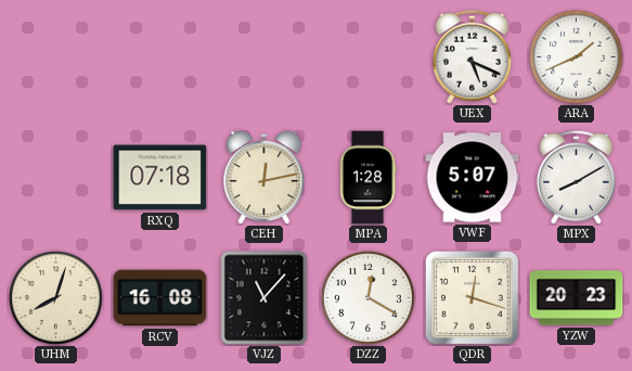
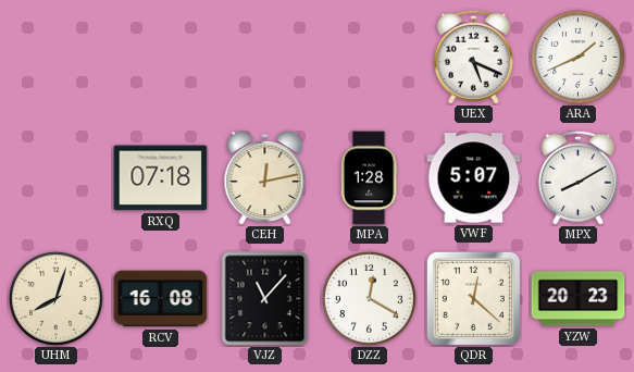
QDR: 12:18 -> 12:22
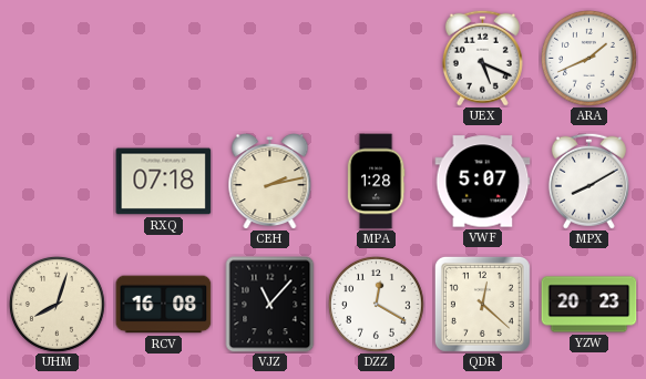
CEH: 12:13 -> 2:13
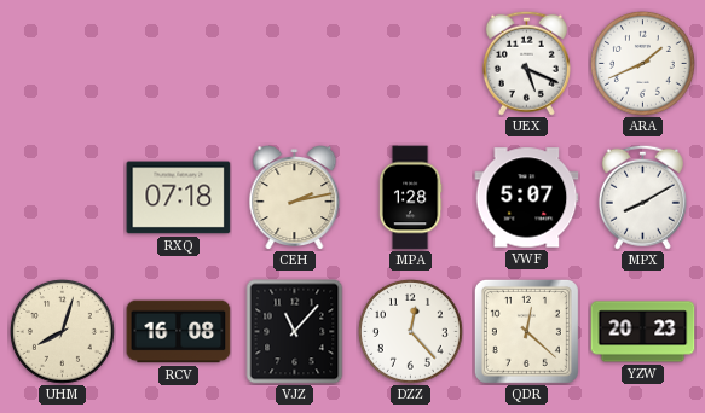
DZZ: 12:20 -> 12:23
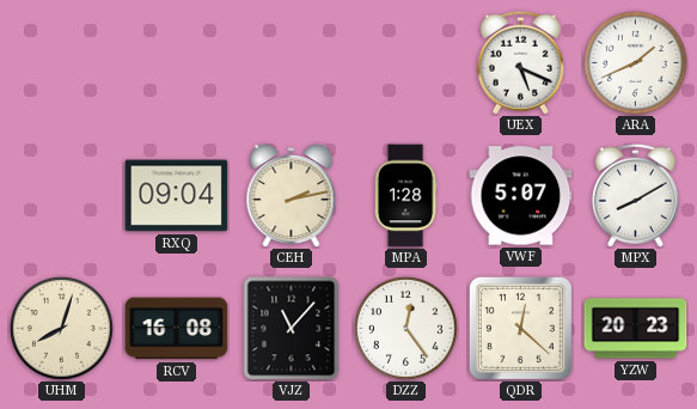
RXQ: 07:18 -> 09:04
DZZ: 12:23 -> 12:24
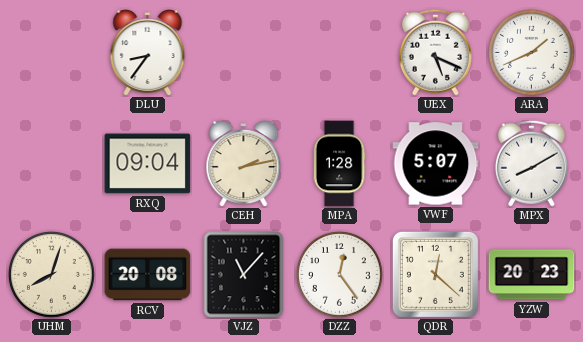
DLU: none -> 8:36
RCV: 16:08 -> 20:08
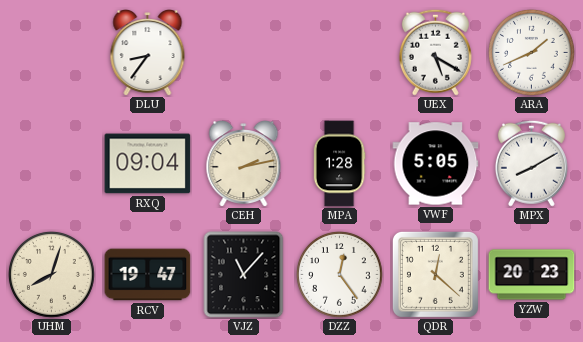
UEX: 5:19 -> 5:20
VWF: 5:07 -> 5:05
RCV: 20:08 -> 19:47
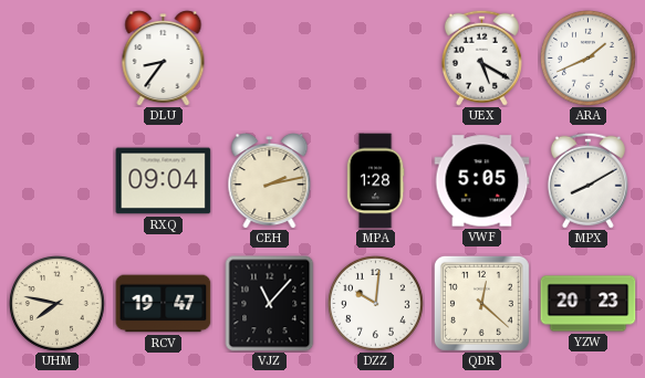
UHM: 8:03 -> 7:47
DZZ: 12:24 -> 10:01
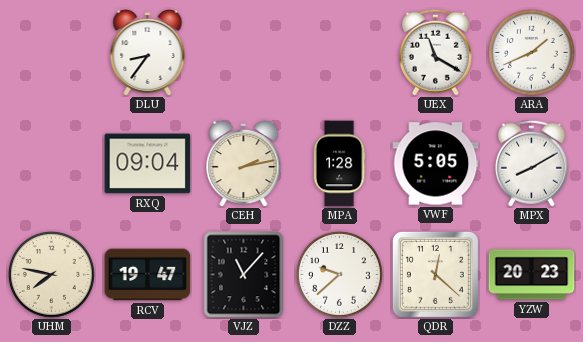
UEX: 5:20 -> 11:20
DZZ: 10:01 -> 9:38
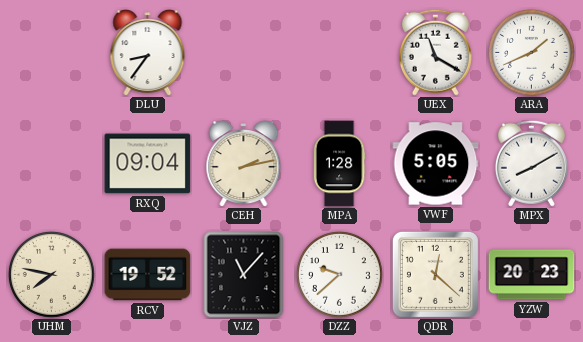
RCV: 19:47 -> 19:52
